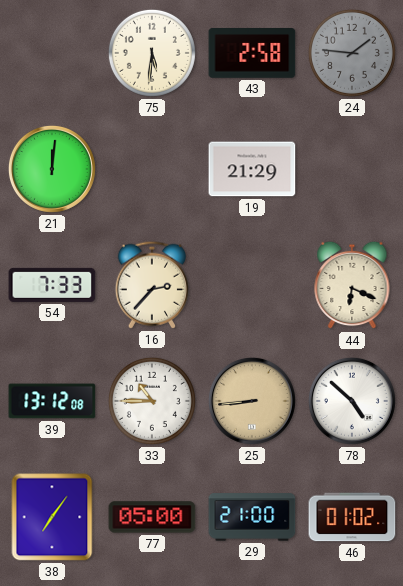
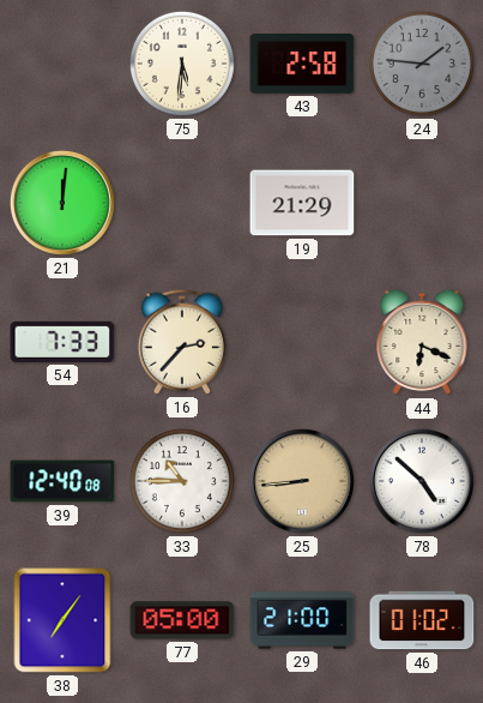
39: 13:12 -> 12:40
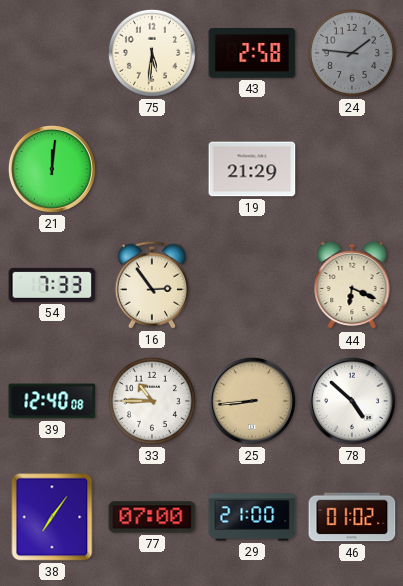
16: 2:37 -> 2:54
77: 05:00 -> 07:00
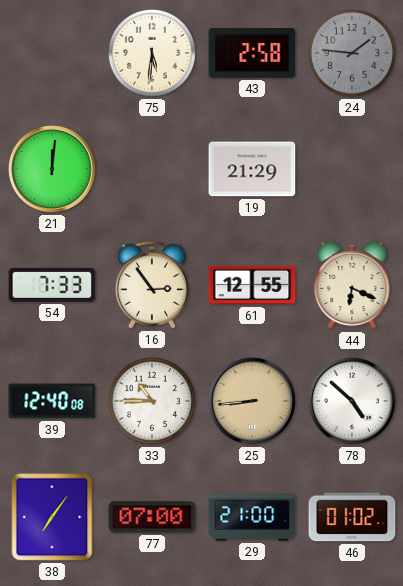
61: none -> 12:55
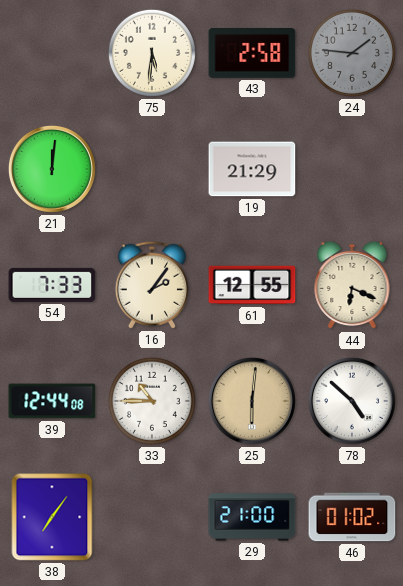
16: 2:54 -> 2:06
39: 12:40 -> 12:44
25: 8:44 -> 6:01
77: 07:00 -> none
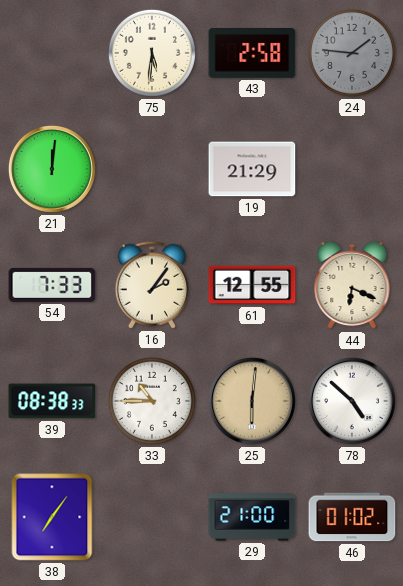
39: 12:44 -> 08:38
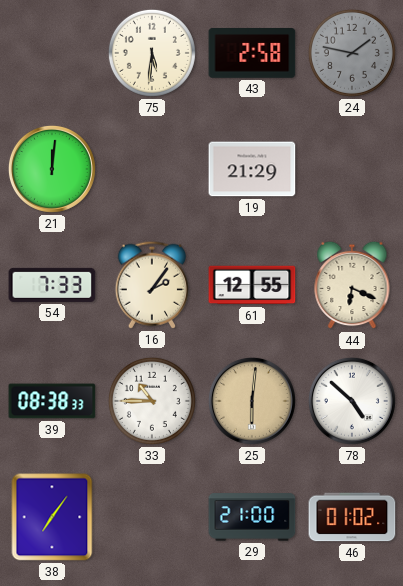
24: 1:46 -> 1:47
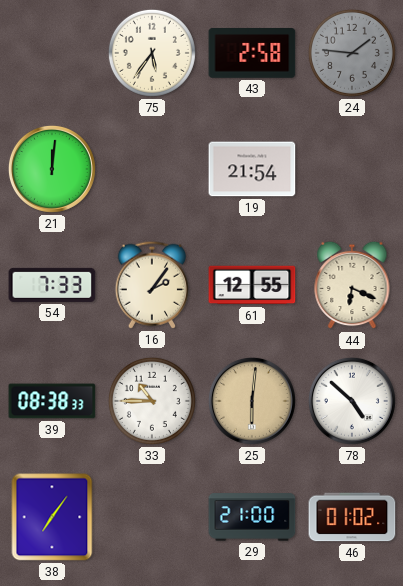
75: 5:31 -> 5:36
24: 1:47 -> 1:46
19: 21:29 -> 21:54
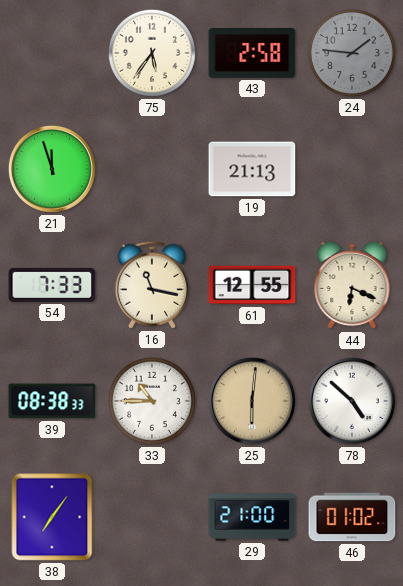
21: 12:01 -> 11:57
19: 21:54 -> 21:13
16: 2:06 -> 11:17
